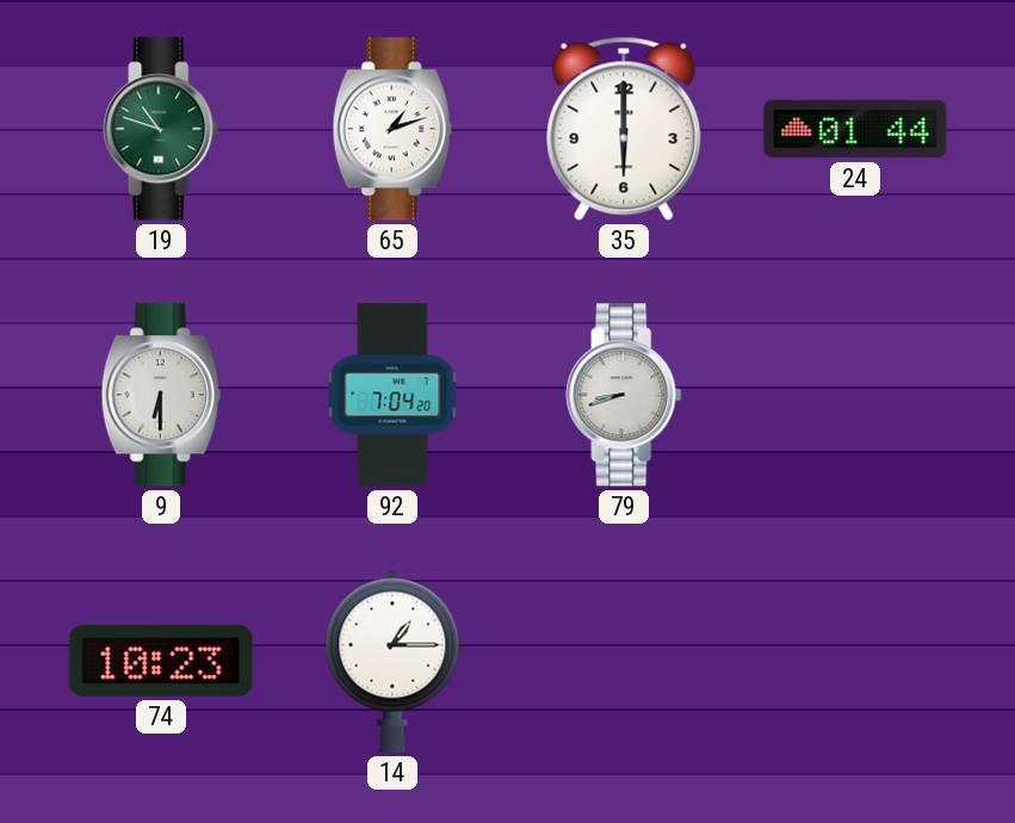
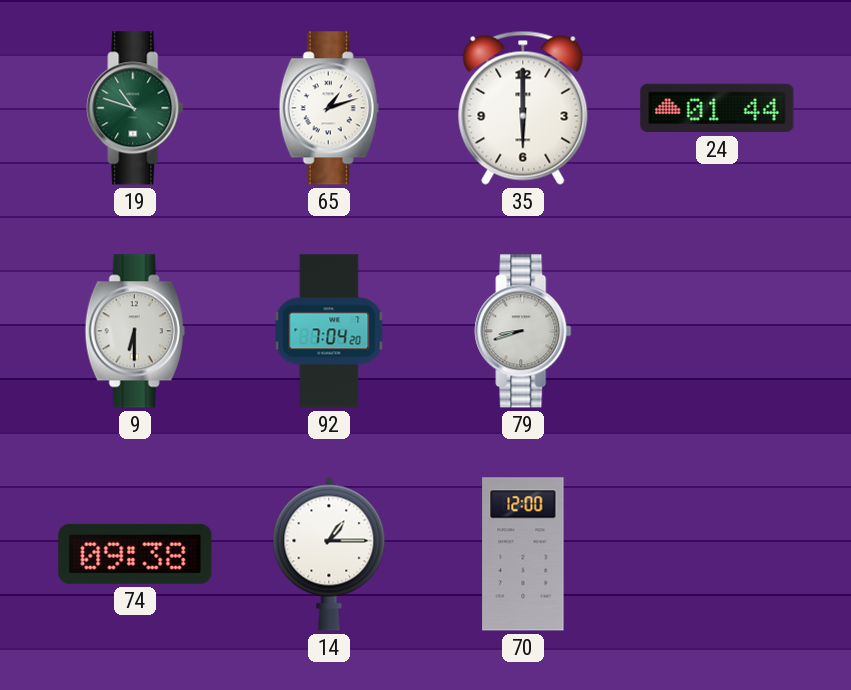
74: 10:23 -> 09:38
70: none -> 12:00
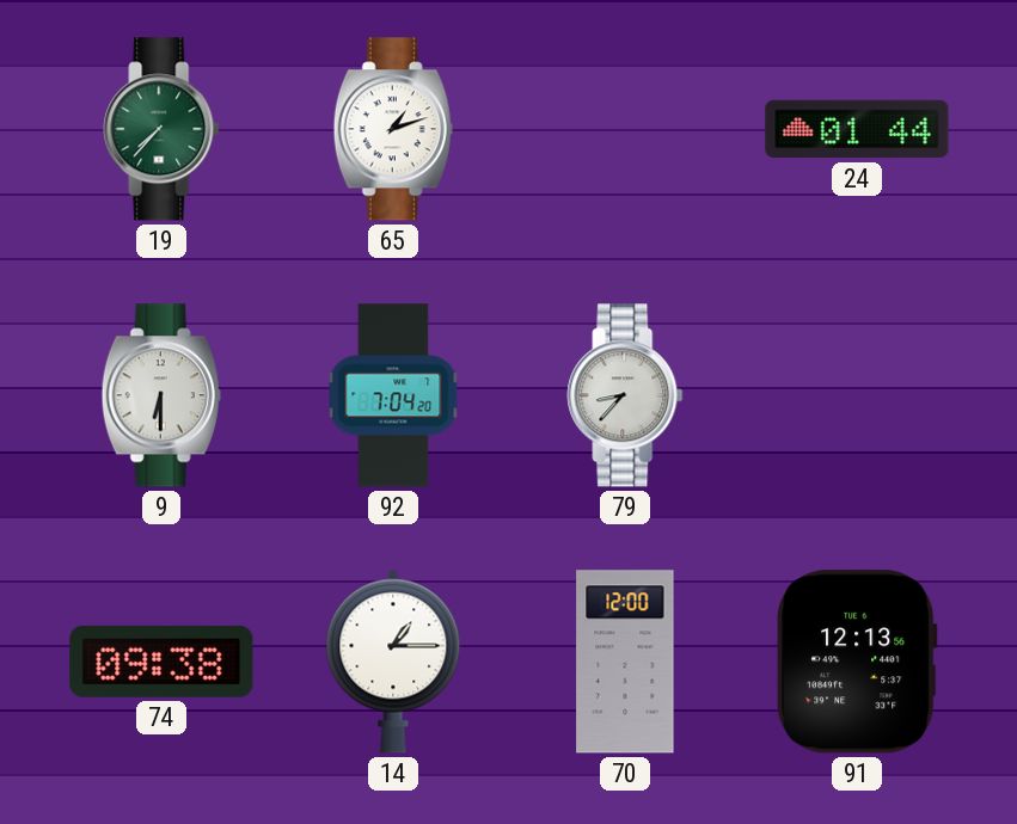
19: 10:48 -> 7:37
35: 6:00 -> none
79: 8:42 -> 8:37
91: none -> 12:13
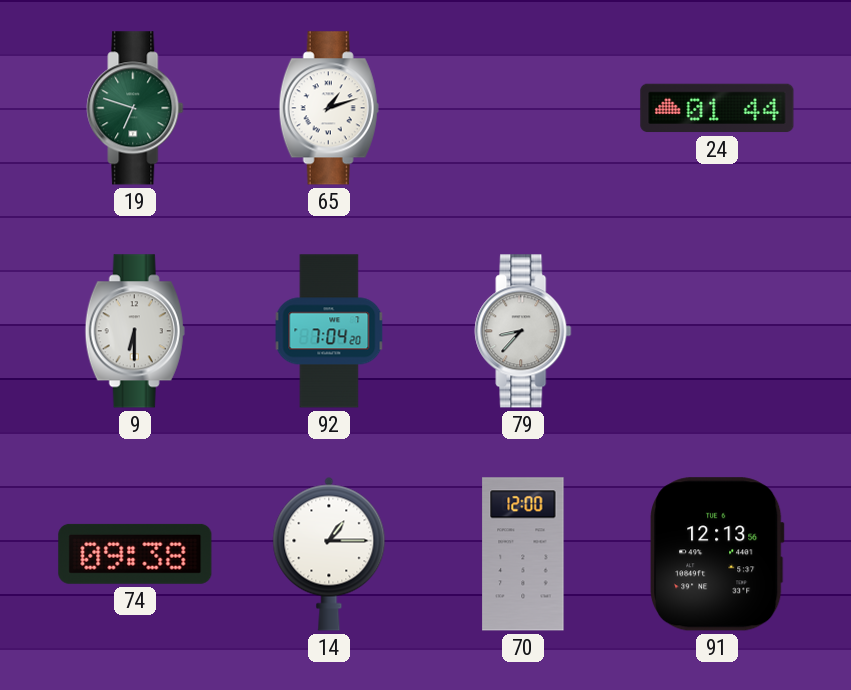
19: 7:37 -> 6:48
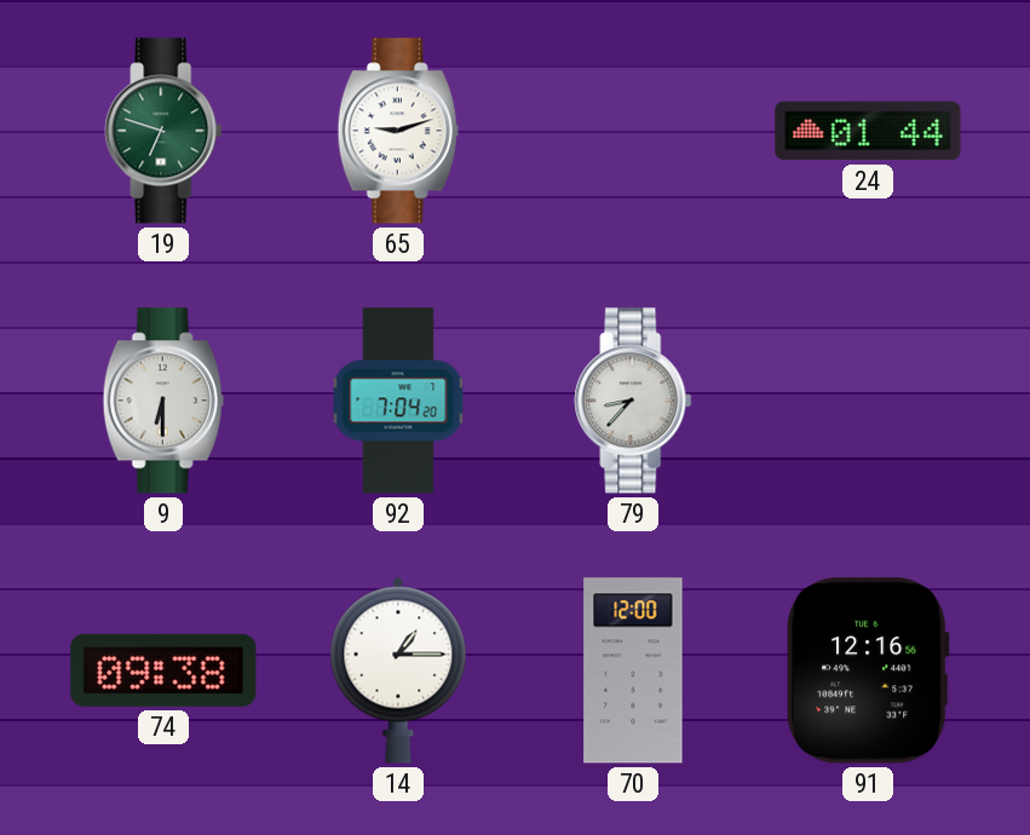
65: 1:12 -> 9:12
91: 12:13 -> 12:16
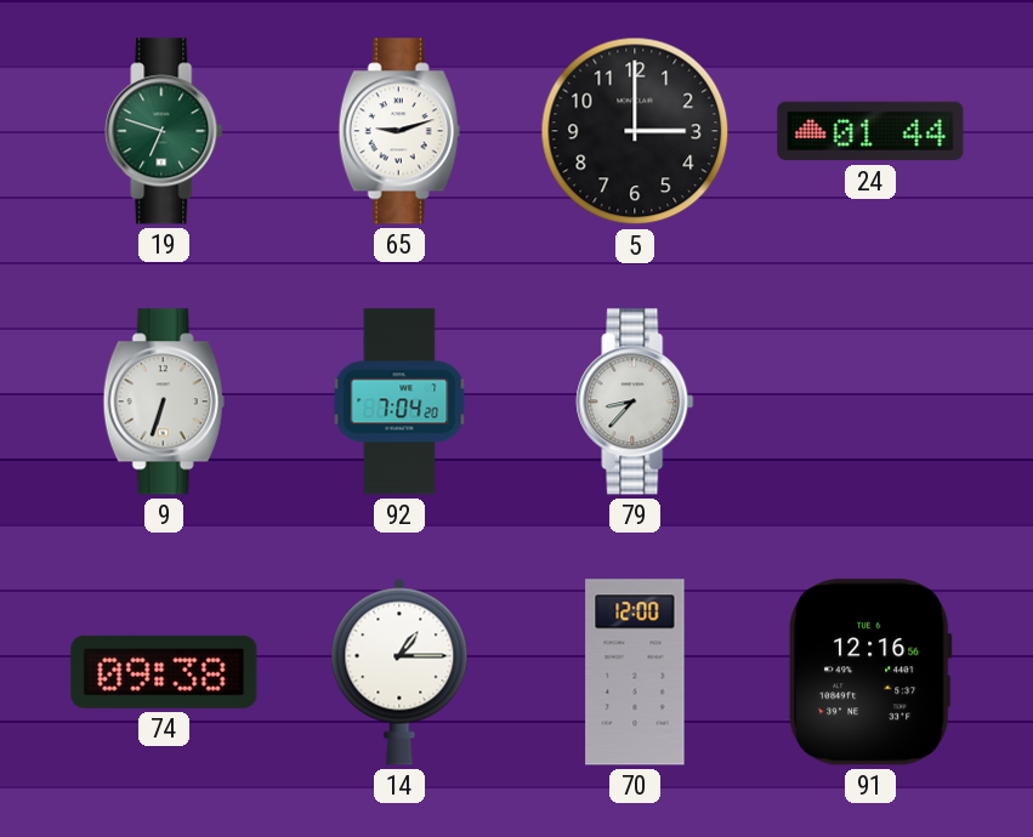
5: none -> 3:00
9: 6:30 -> 6:33
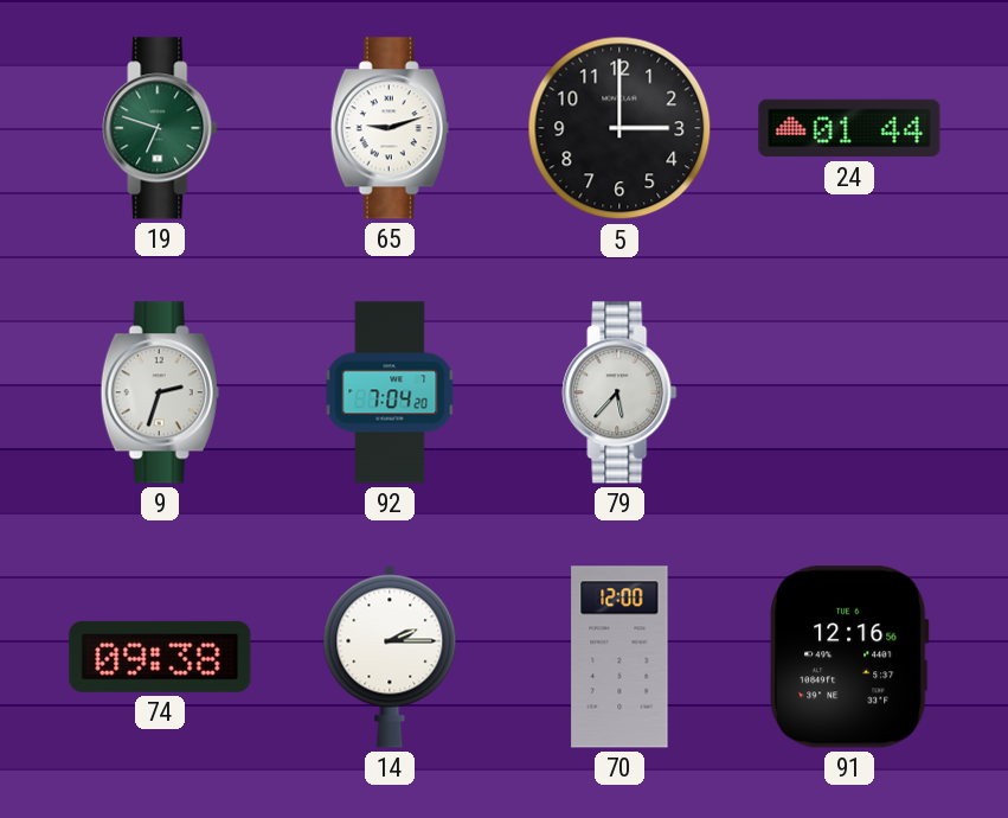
9: 6:33 -> 2:33
79: 8:37 -> 5:37
14: 1:15 -> 2:15
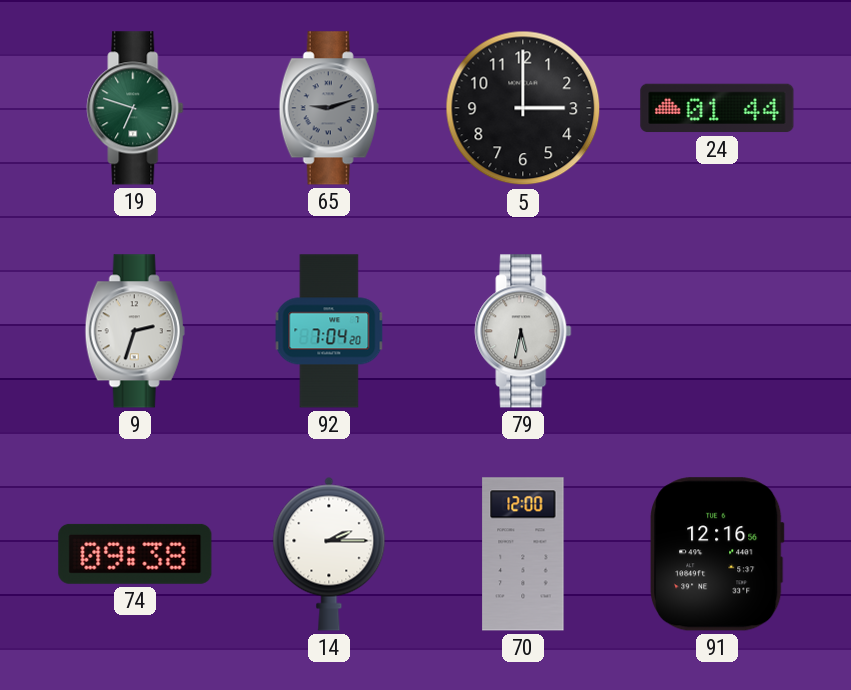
65 dial: white -> grey
79: 5:37 -> 5:32
